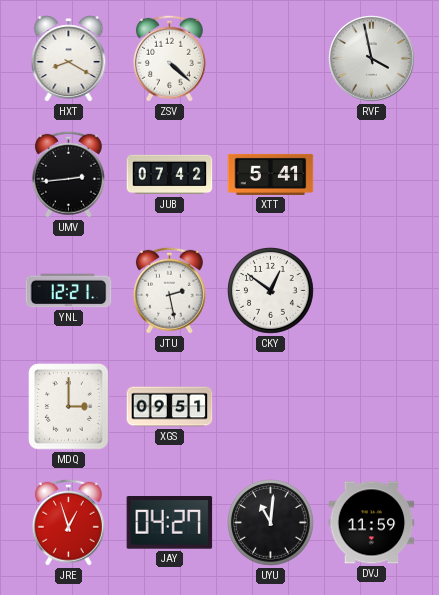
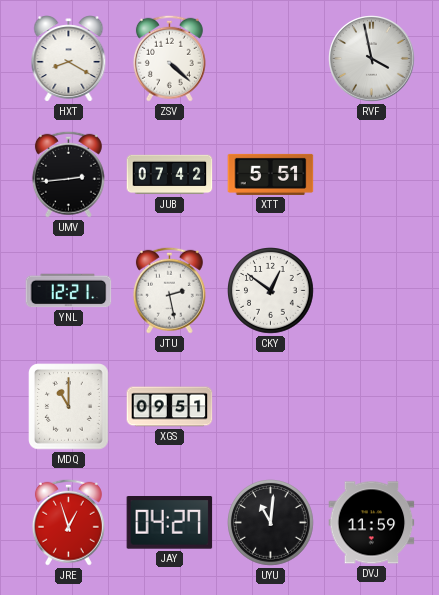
XTT: 5:41 -> 5:51
MDQ: 3:00 -> 11:00
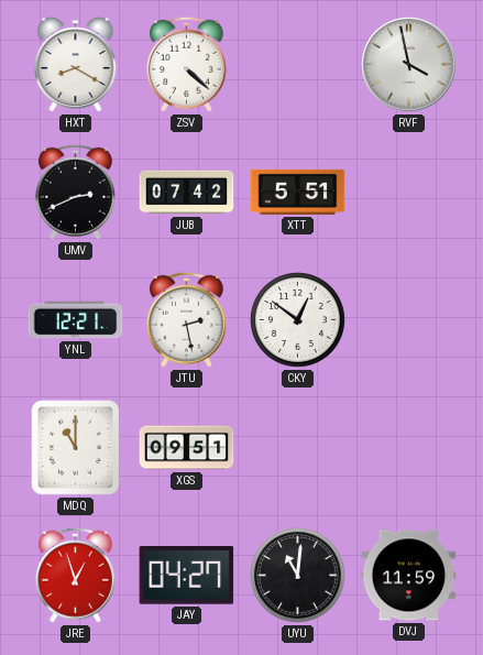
UMV: 2:44 -> 2:41
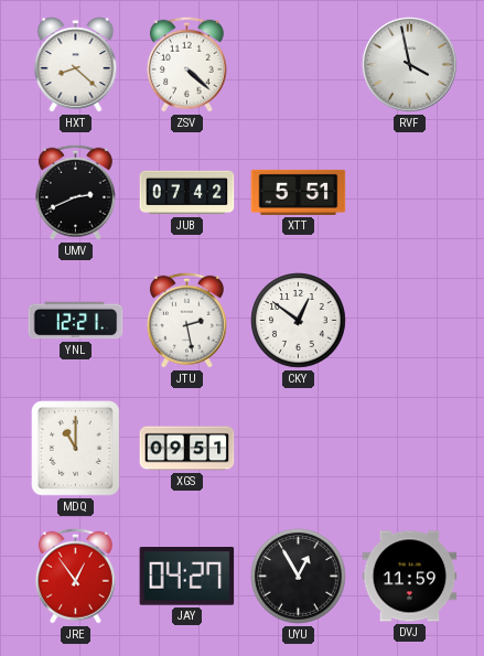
HXT: 8:20 -> 8:22
JRE: 12:57 -> 12:54
UYU: 11:01 -> 12:55
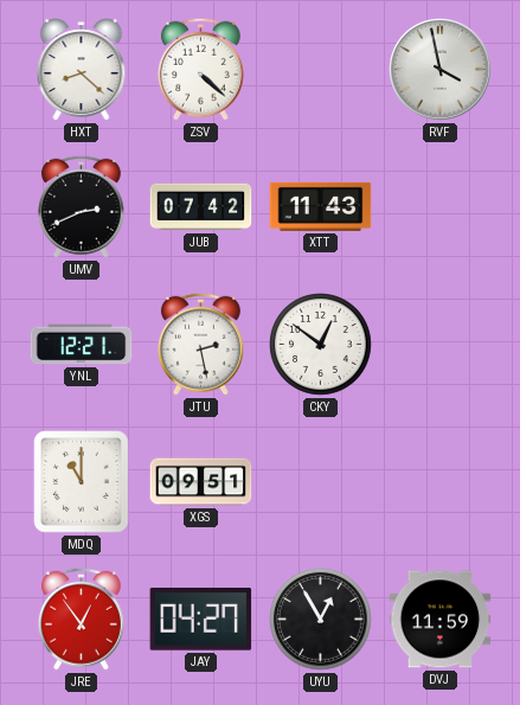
XTT: 5:51 -> 11:43
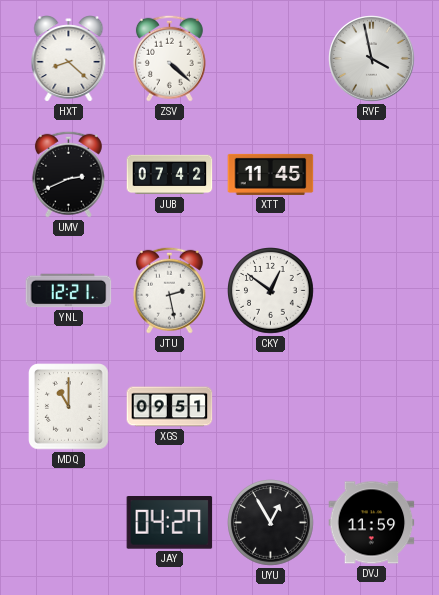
XTT: 11:43 -> 11:45
JRE: 12:54 -> none
